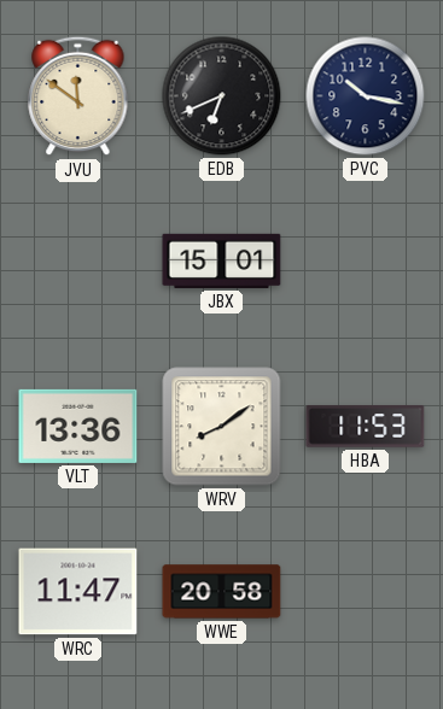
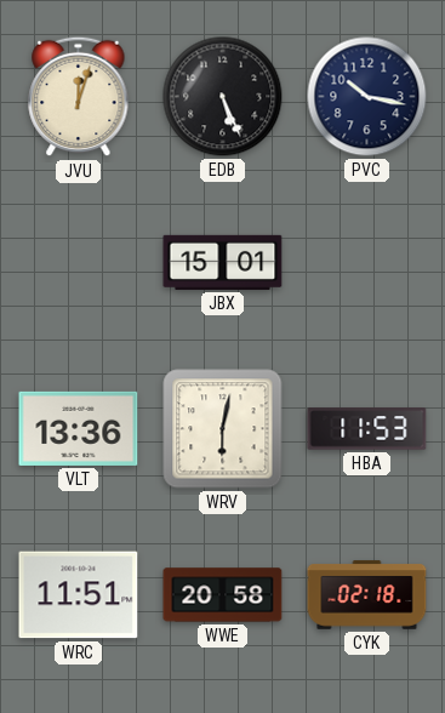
JVU: 11:51 -> 12:03
EDB: 6:41 -> 5:26
WRV: 8:09 -> 6:02
WRC: 11:47 -> 11:51
CYK: none -> 02:18
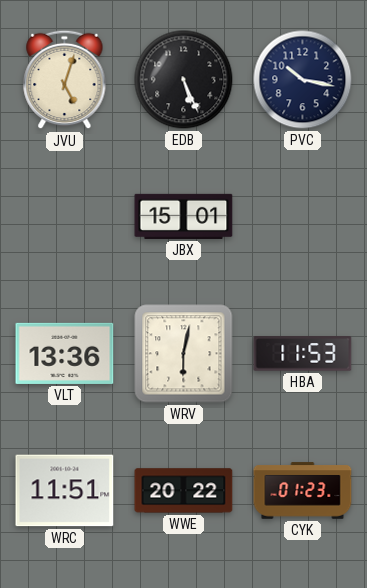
JVU: 12:03 -> 5:03
WWE: 20:58 -> 20:22
CYK: 02:18 -> 01:23
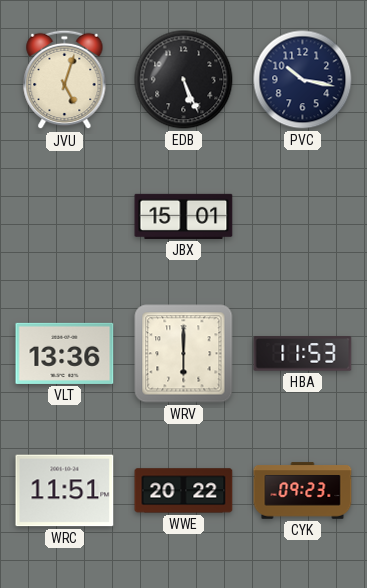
WRV: 6:02 -> 6:00
CYK: 01:23 -> 09:23
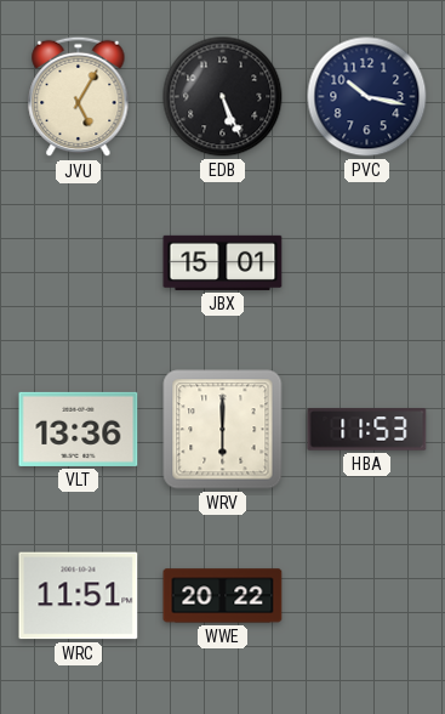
JVU: 5:03 -> 5:05
CYK: 09:23 -> none
